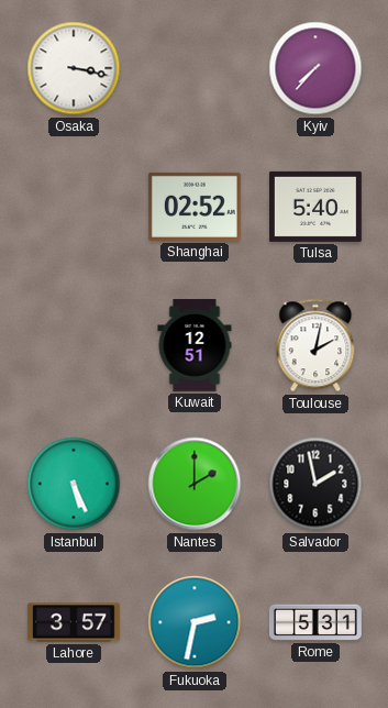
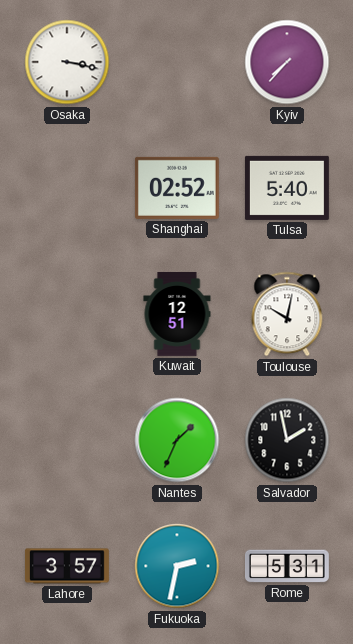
Toulouse: 2:02 -> 10:02
Istanbul: 5:26 -> none
Nantes: 2:00 -> 1:34
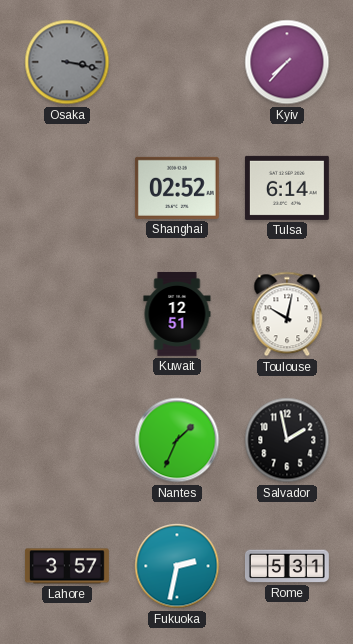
Osaka dial: white -> grey
Tulsa: 5:40 -> 6:14
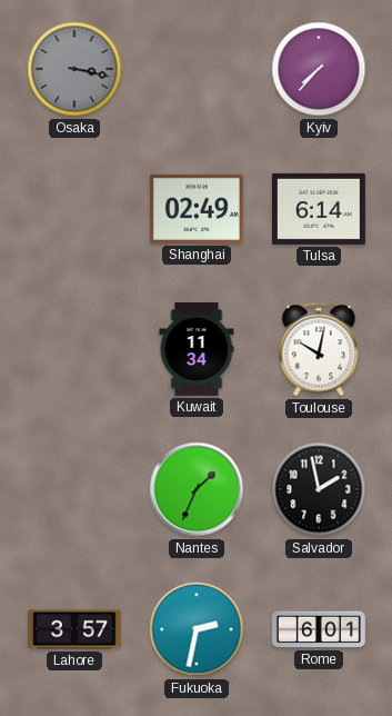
Shanghai: 02:52 -> 02:49
Kuwait: 12:51 -> 11:34
Rome: 5:31 -> 6:01
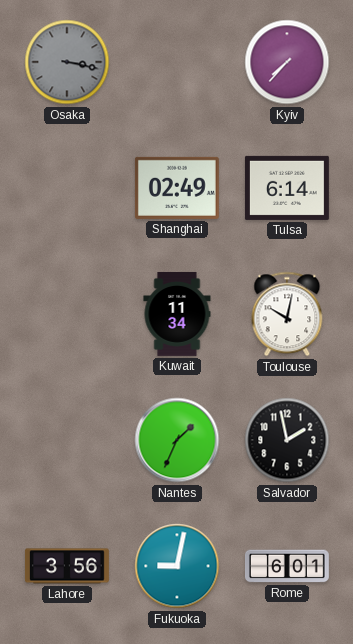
Lahore: 3:57 -> 3:56
Fukuoka: 2:32 -> 9:02
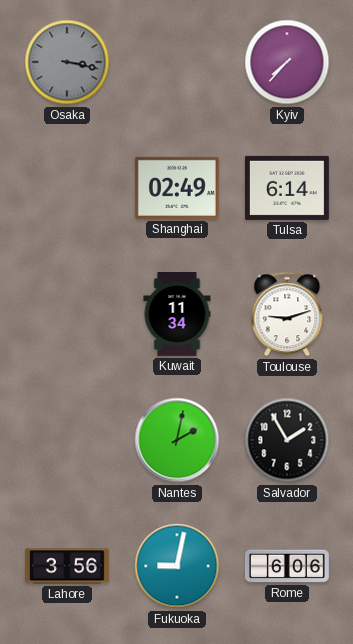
Toulouse: 10:02 -> 9:12
Nantes: 1:34 -> 2:02
Salvador: 1:58 -> 1:55
Rome: 6:01 -> 6:06
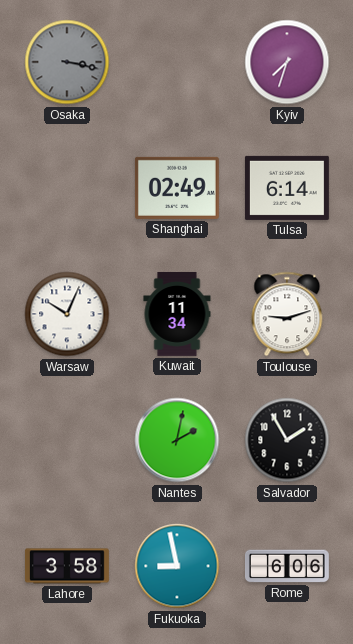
Kyiv: 7:37 -> 7:33
Warsaw: none -> 10:04
Lahore: 3:56 -> 3:58
Fukuoka: 9:02 -> 8:58
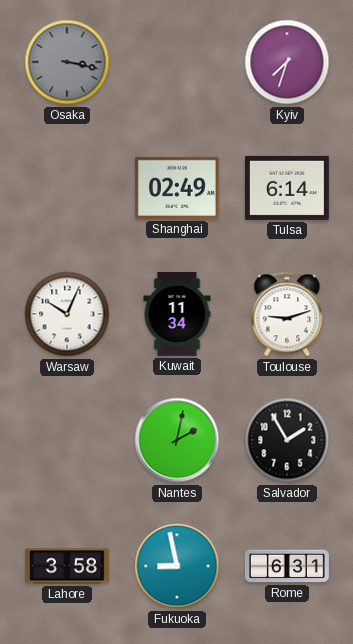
Rome: 6:06 -> 6:31
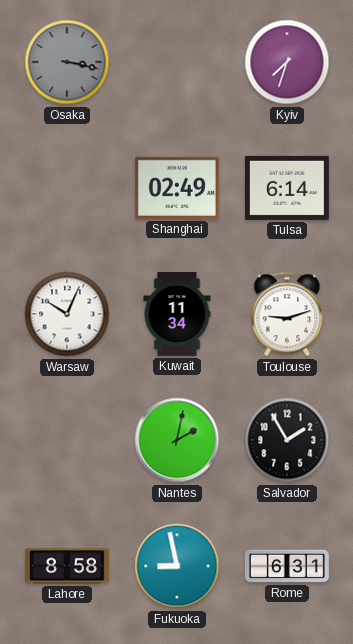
Lahore: 3:58 -> 8:58
